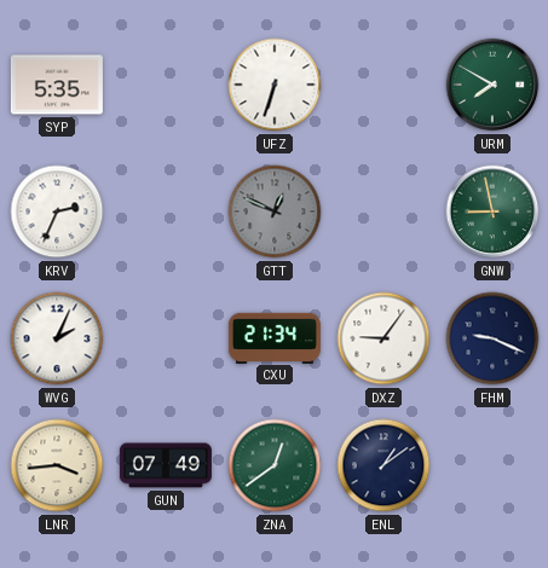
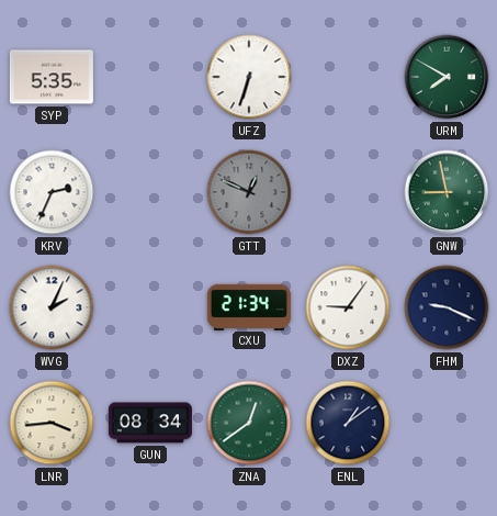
GUN: 07:49 -> 08:34
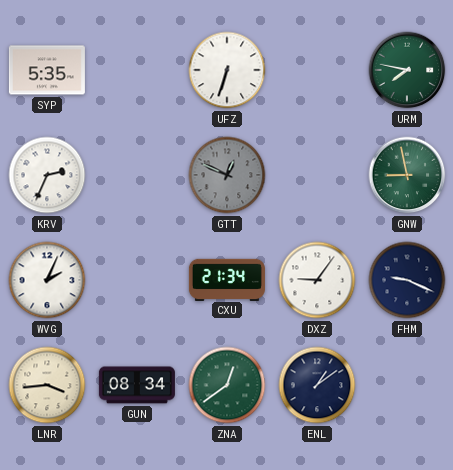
URM: 7:50 -> 7:47
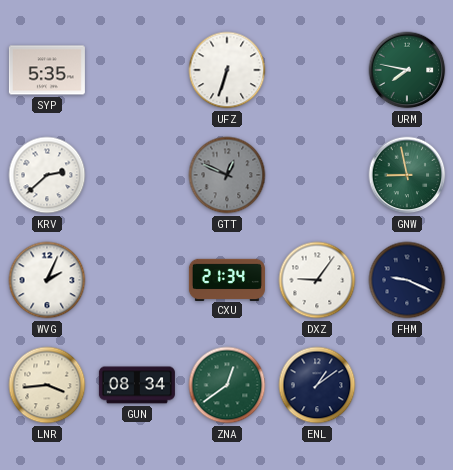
KRV: 2:34 -> 2:38
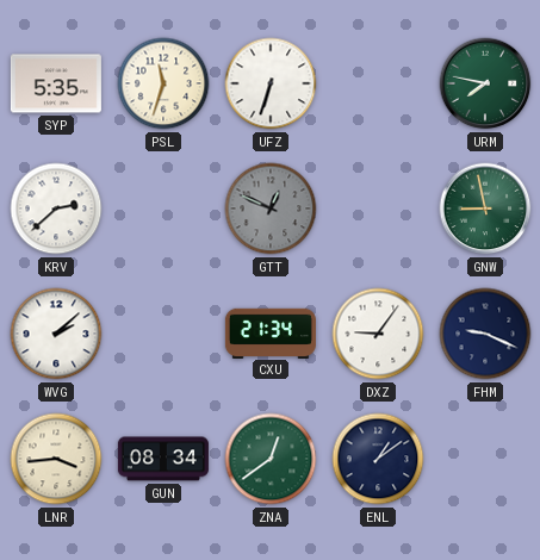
PSL: none -> 11:33
WVG: 2:04 -> 2:08
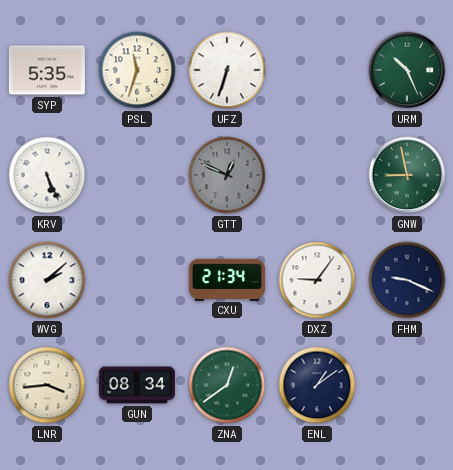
URM: 7:47 -> 10:26
KRV: 2:38 -> 5:26
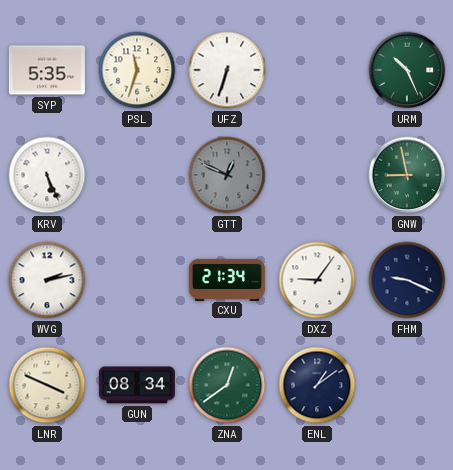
WVG: 2:08 -> 2:13
LNR: 3:44 -> 3:49
